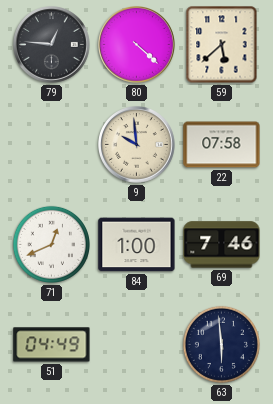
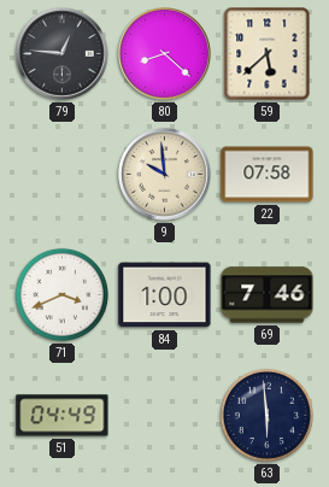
80: 4:22 -> 8:22
71: 12:41 -> 3:41
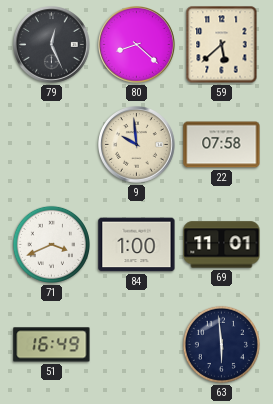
79: 12:46 -> 12:26
69: 7:46 -> 11:01
51: 04:49 -> 16:49
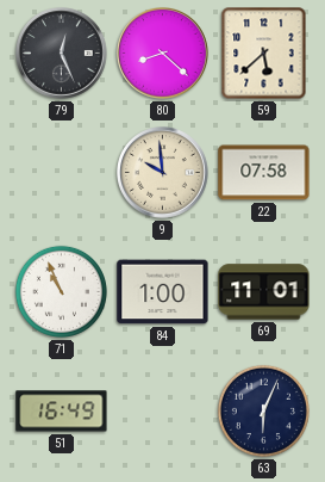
71: 3:41 -> 10:56
63: 5:59 -> 6:04
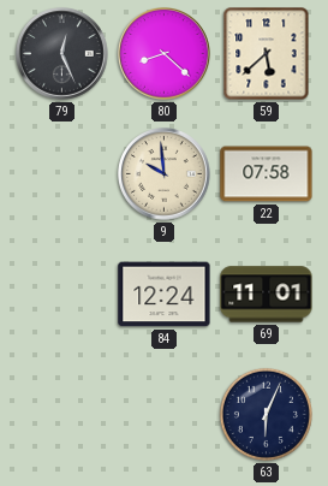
71: 10:56 -> none
84: 1:00 -> 12:24
51: 16:49 -> none
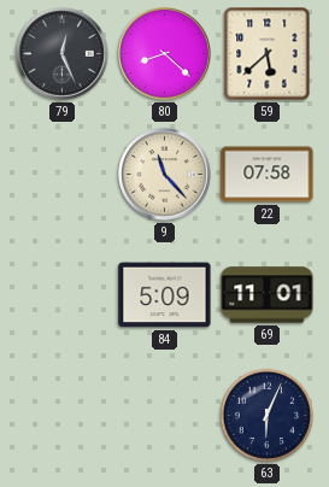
9: 9:59 -> 11:23
84: 12:24 -> 5:09
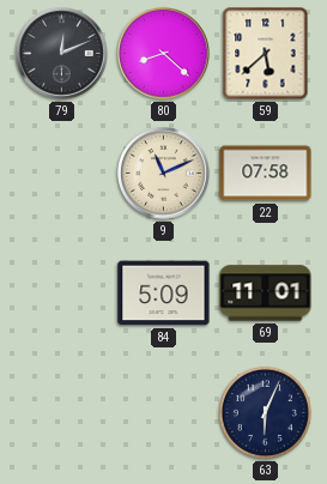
79: 12:26 -> 12:11
9: 11:23 -> 11:11
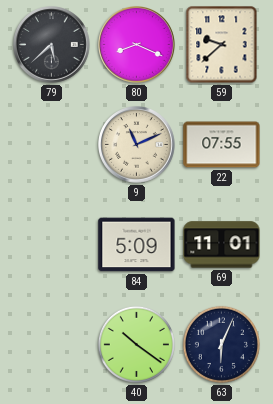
79: 12:11 -> 5:38
80: 8:22 -> 8:19
59: 5:38 -> 9:38
22: 07:58 -> 07:55
40: none -> 10:21
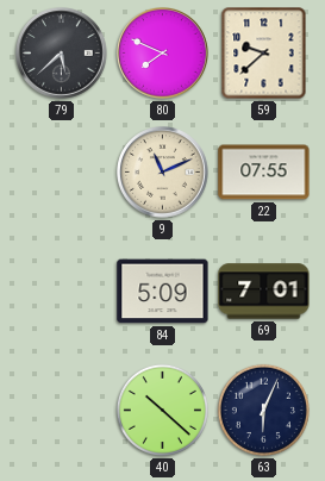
80: 8:19 -> 7:49
69: 11:01 -> 7:01
40: 10:21 -> 10:22
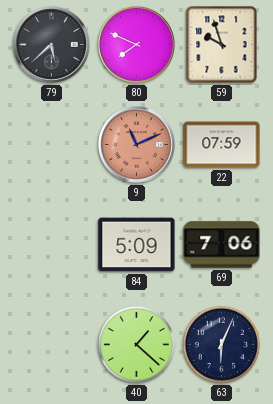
59: 9:38 -> 9:57
9 dial: cream -> salmon
22: 07:55 -> 07:59
69: 7:01 -> 7:06
40: 10:22 -> 1:22
